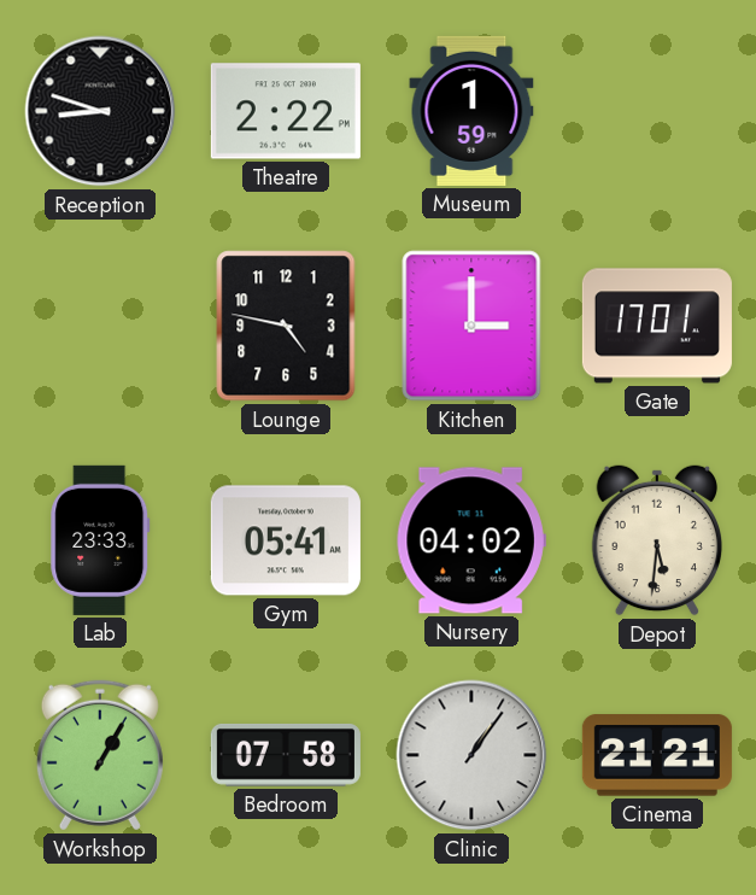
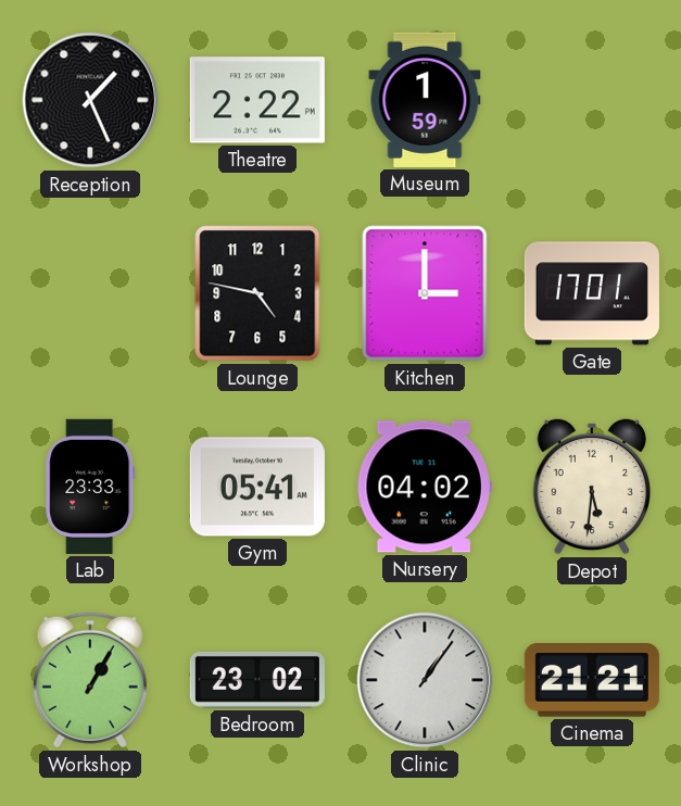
Reception: 8:48 -> 1:26
Bedroom: 07:58 -> 23:02
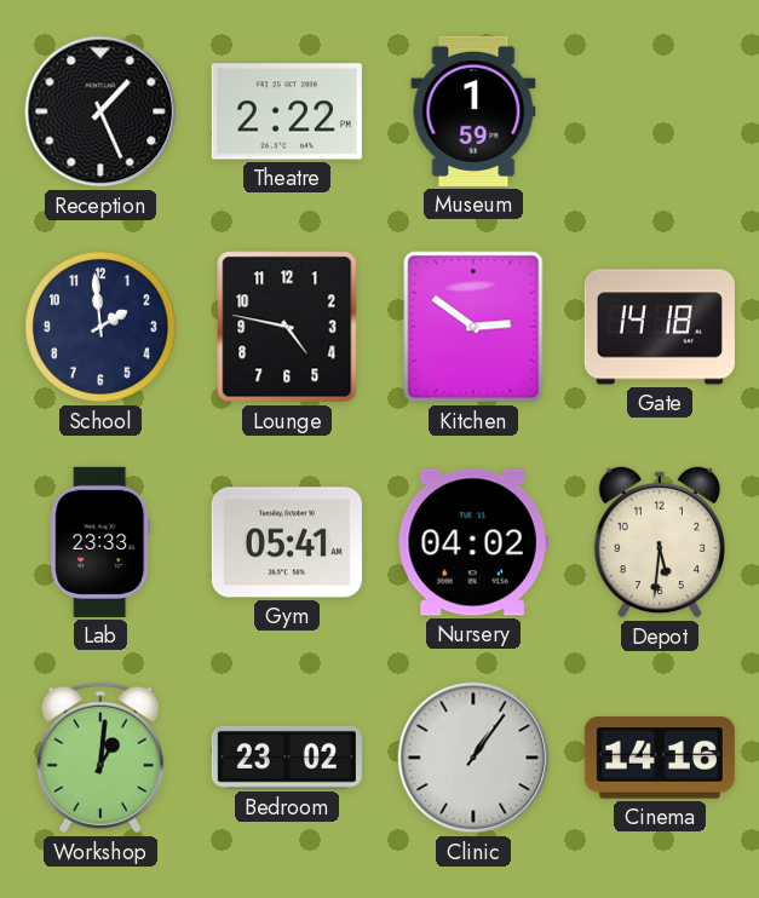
School: none -> 1:59
Kitchen: 3:00 -> 2:51
Gate: 17:01 -> 14:18
Workshop: 1:05 -> 1:01
Cinema: 21:21 -> 14:16
